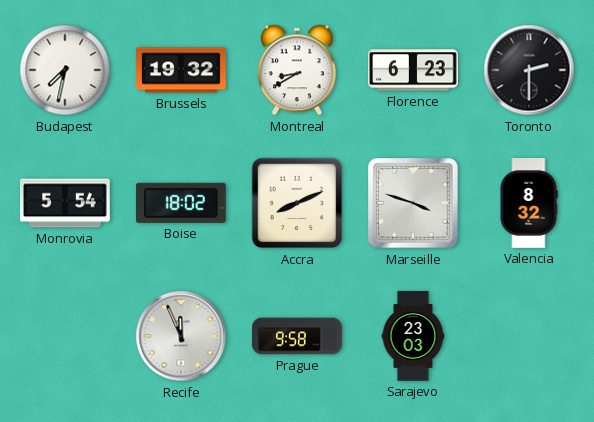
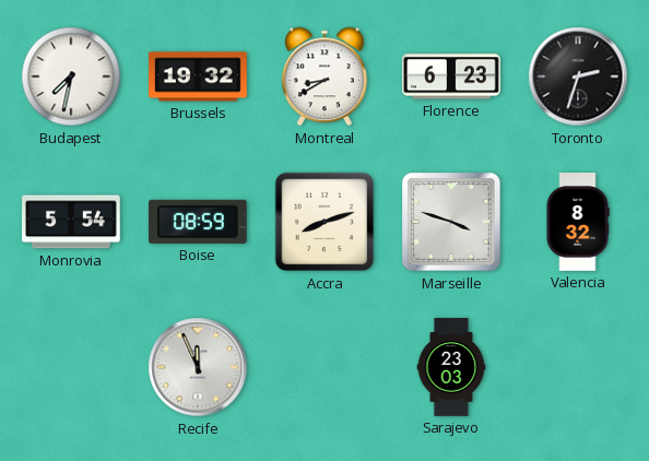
Toronto: 2:30 -> 2:33
Boise: 18:02 -> 08:59
Accra: 8:11 -> 8:12
Prague: 9:58 -> none
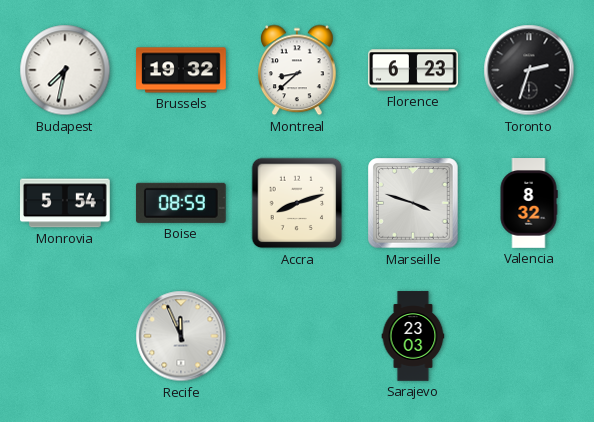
Montreal: 8:40 -> 8:38
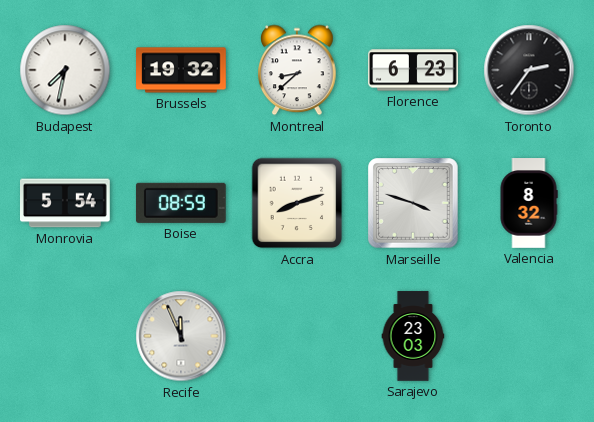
Toronto: 2:33 -> 2:36
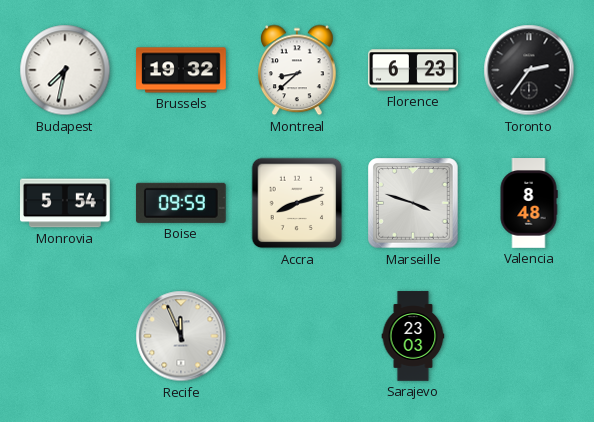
Boise: 08:59 -> 09:59
Valencia: 8:32 -> 8:48
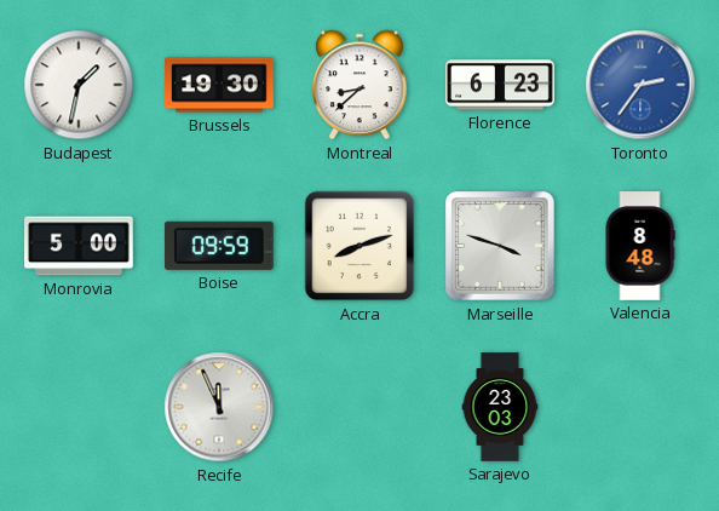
Budapest: 7:32 -> 1:32
Brussels: 19:32 -> 19:30
Toronto dial: black -> blue
Monrovia: 5:54 -> 5:00
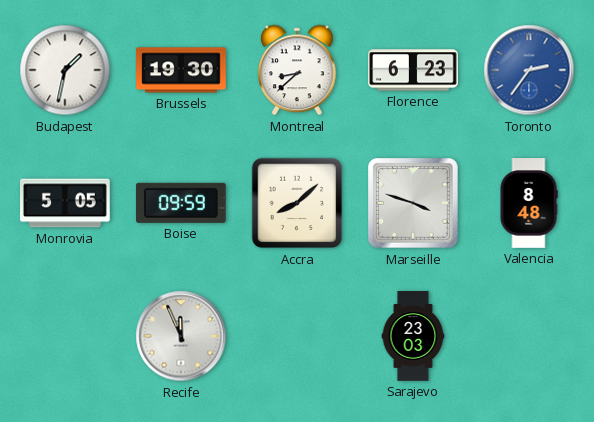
Monrovia: 5:00 -> 5:05
Accra: 8:12 -> 8:08
